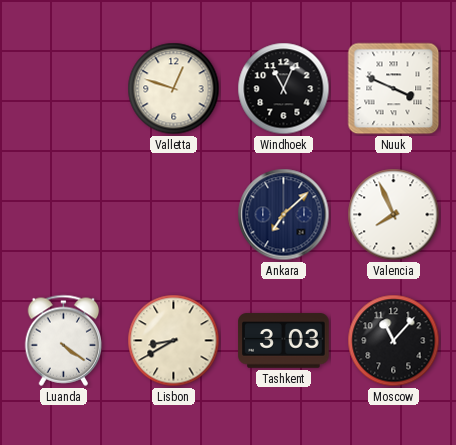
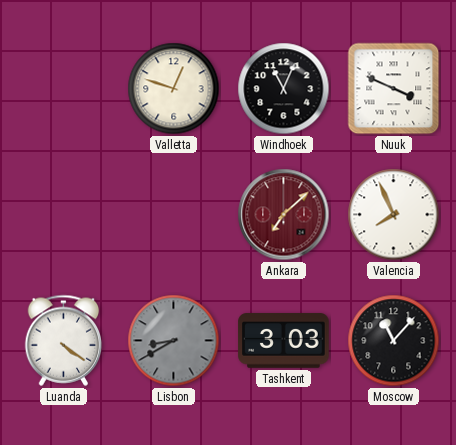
Ankara dial: navy -> burgundy
Lisbon dial: cream -> grey
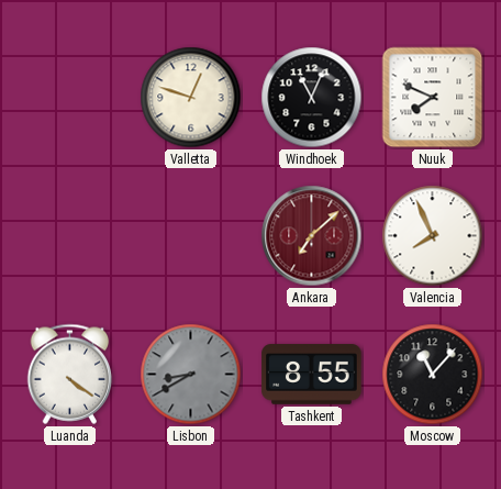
Nuuk: 3:49 -> 7:49
Tashkent: 3:03 -> 8:55
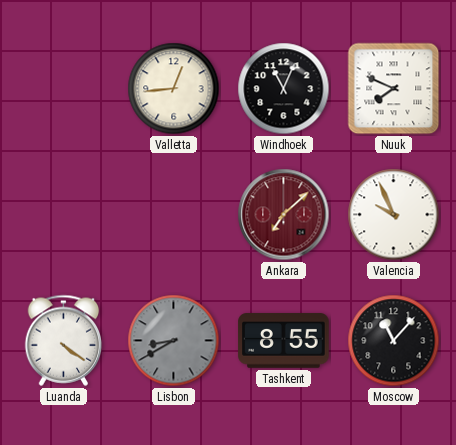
Valletta: 12:48 -> 12:44
Valencia: 7:56 -> 9:56
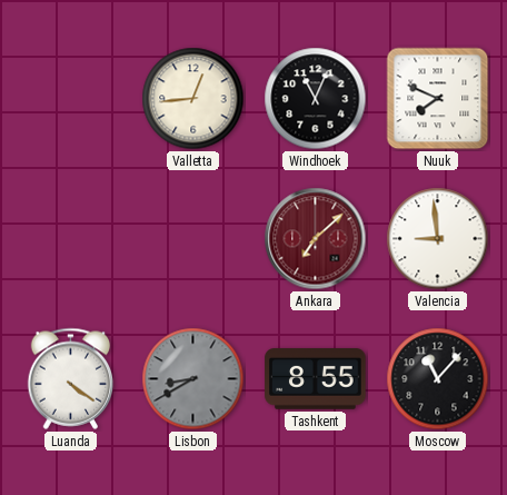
Valencia: 9:56 -> 8:59
